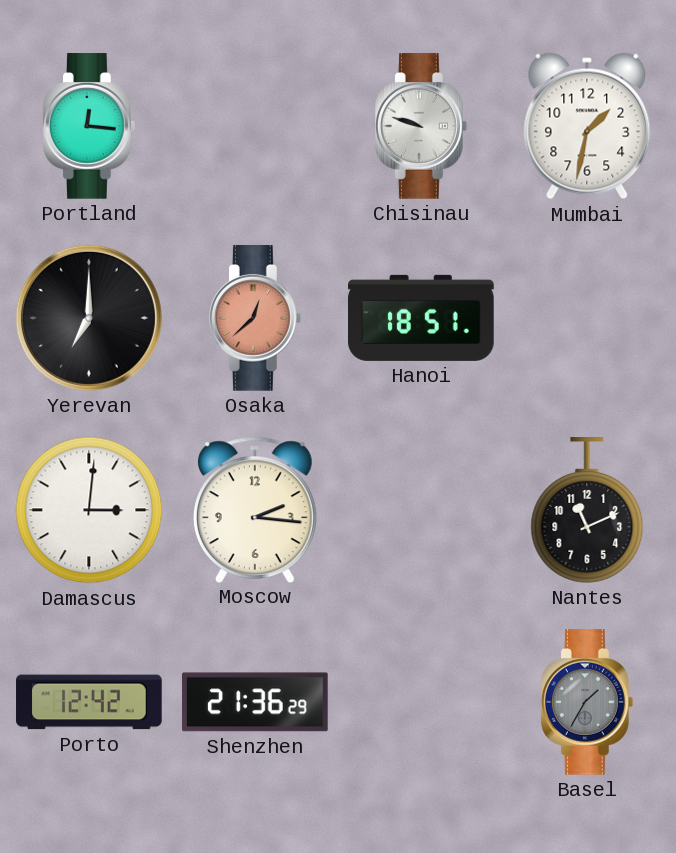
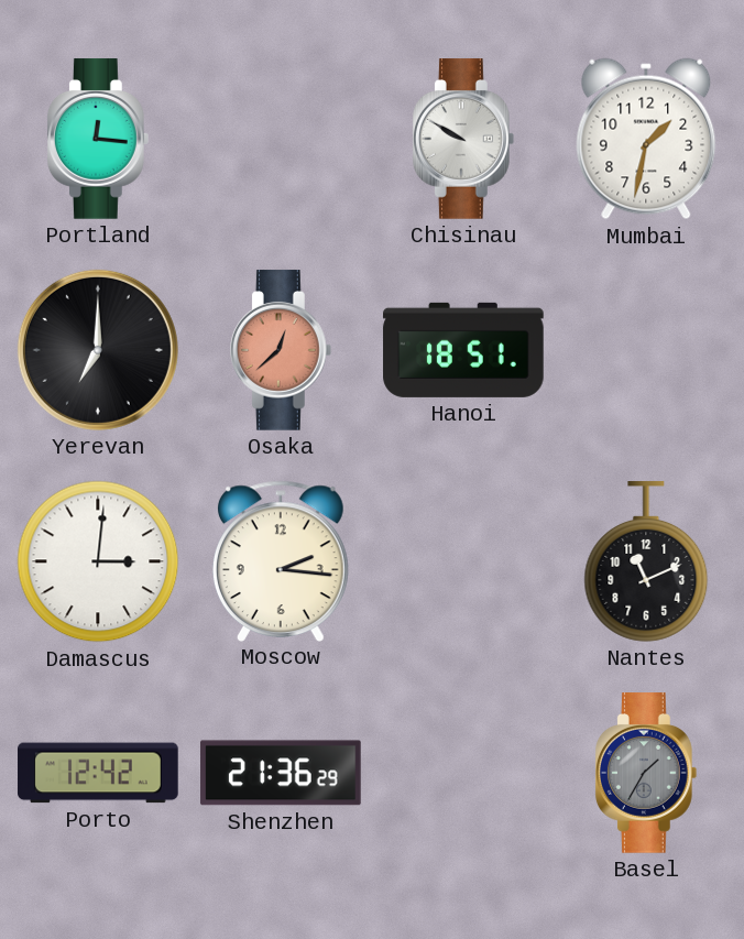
Chisinau: 9:48 -> 9:50
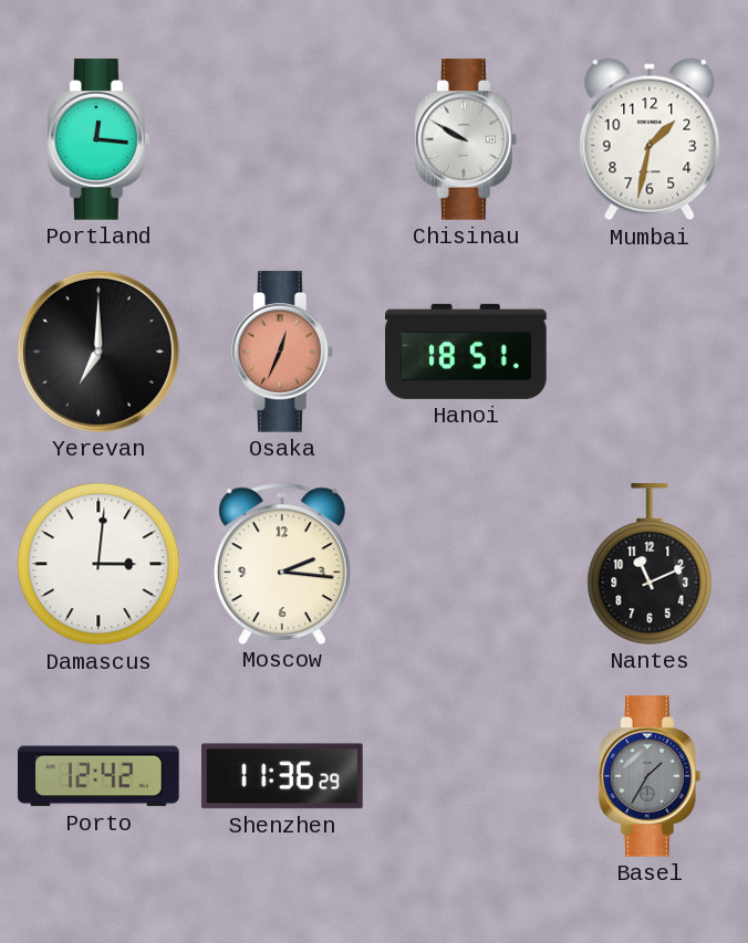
Osaka: 12:38 -> 12:34
Shenzhen: 21:36 -> 11:36
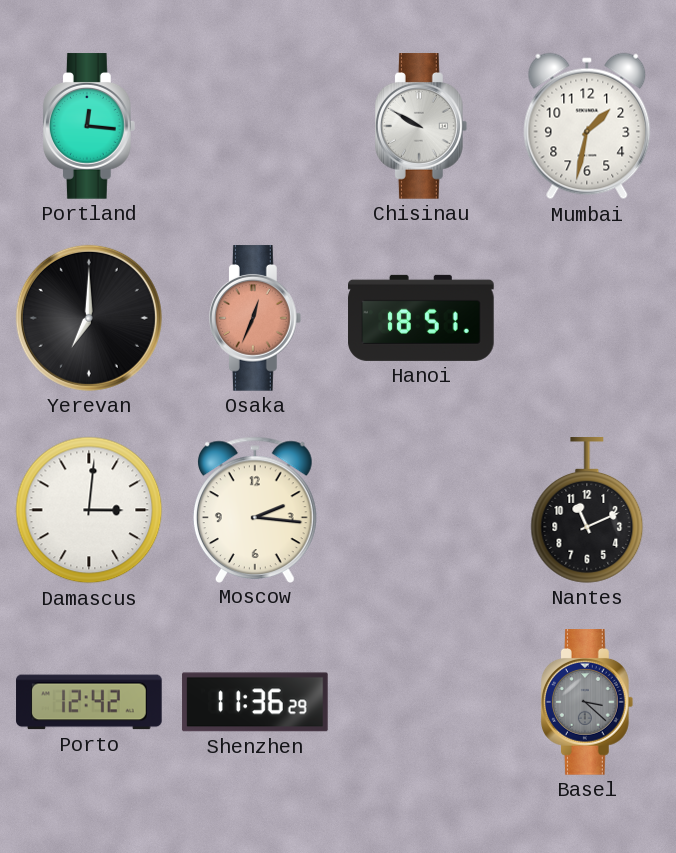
Basel: 1:35 -> 3:22
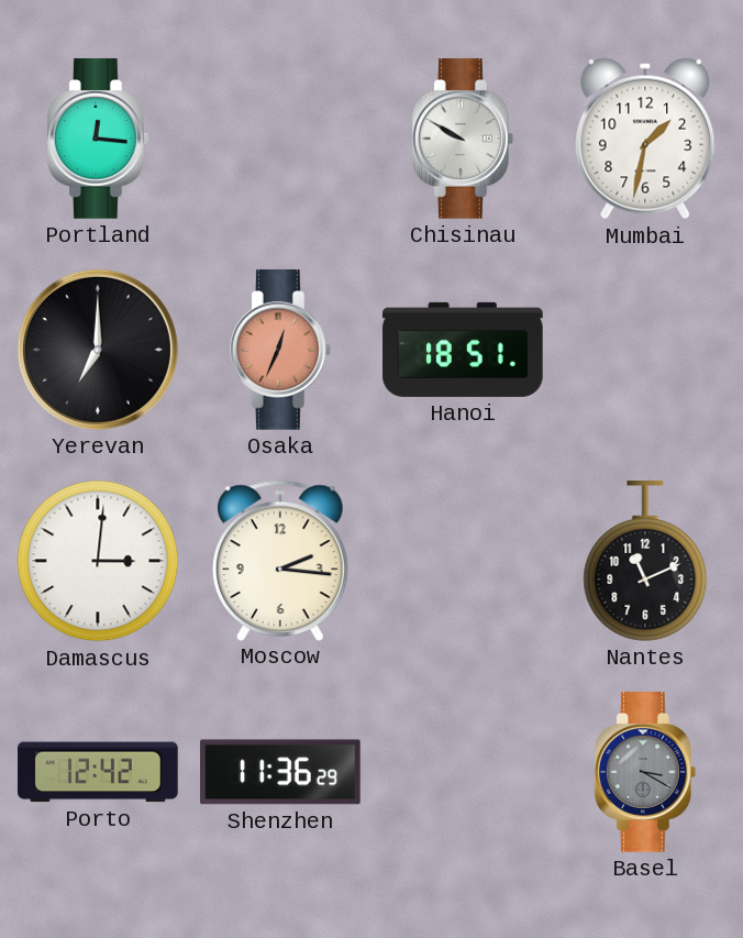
Basel: 3:22 -> 3:20
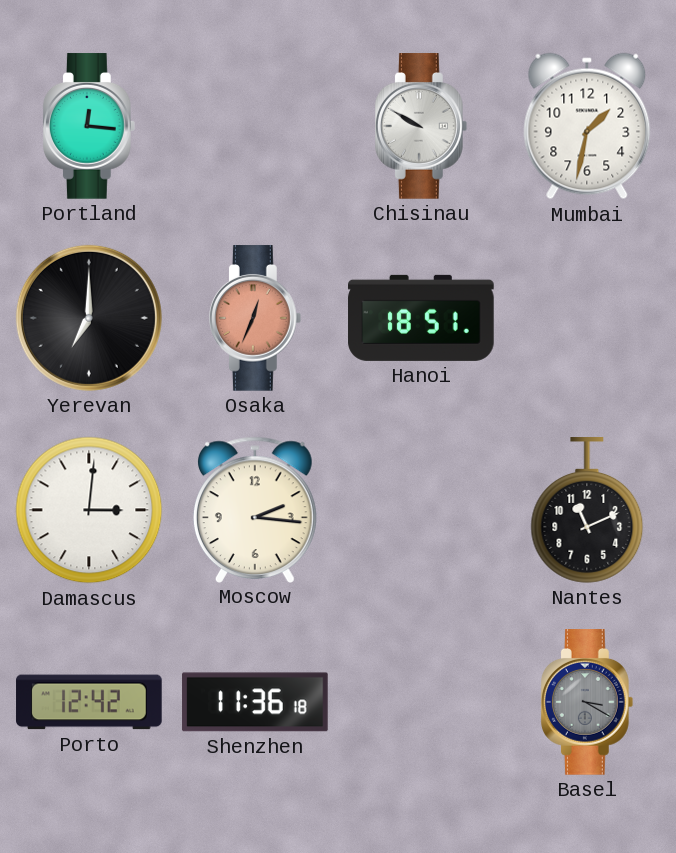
Shenzhen: 11:36:29 -> 11:36:18
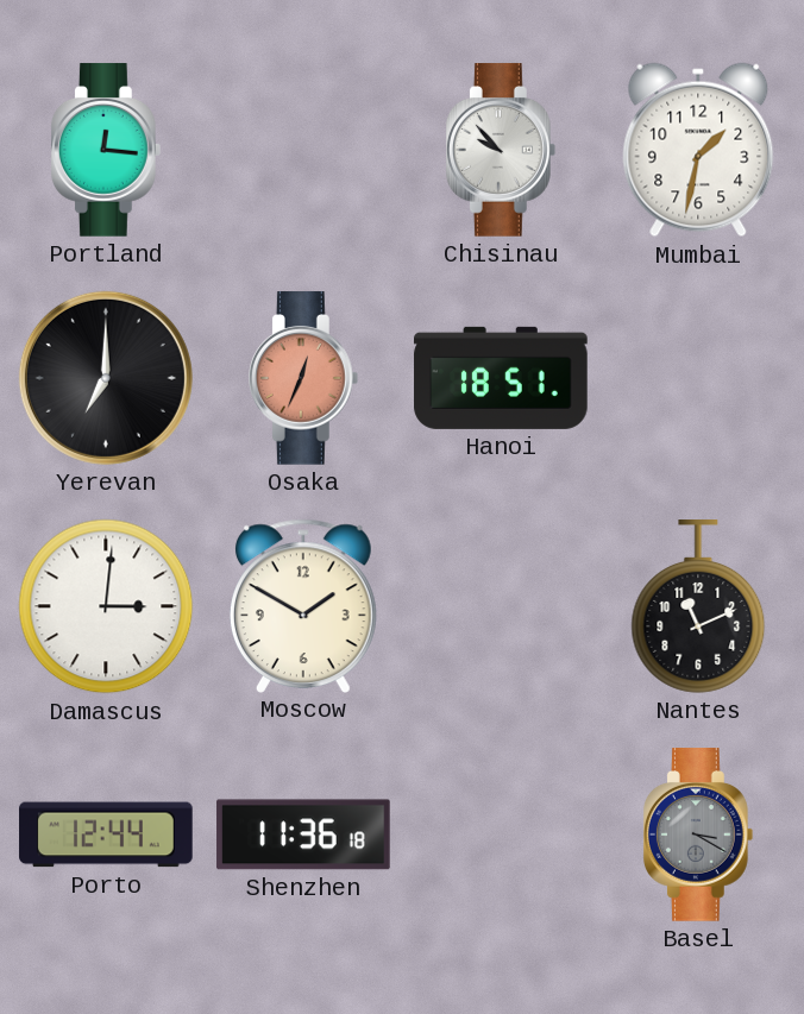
Chisinau: 9:50 -> 9:53
Moscow: 2:16 -> 1:50
Porto: 12:42 -> 12:44
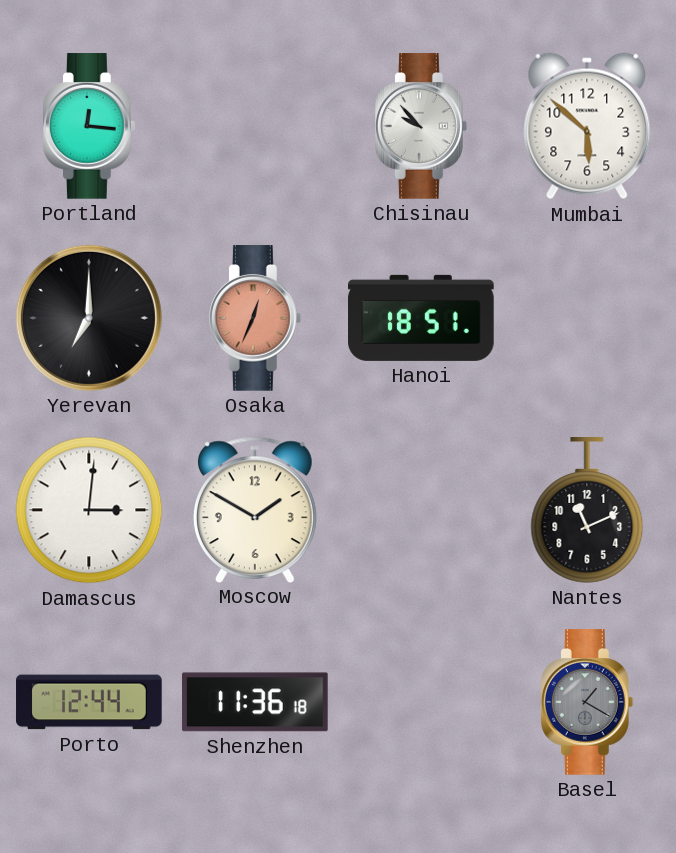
Mumbai: 1:32 -> 5:52
Basel: 3:20 -> 1:20
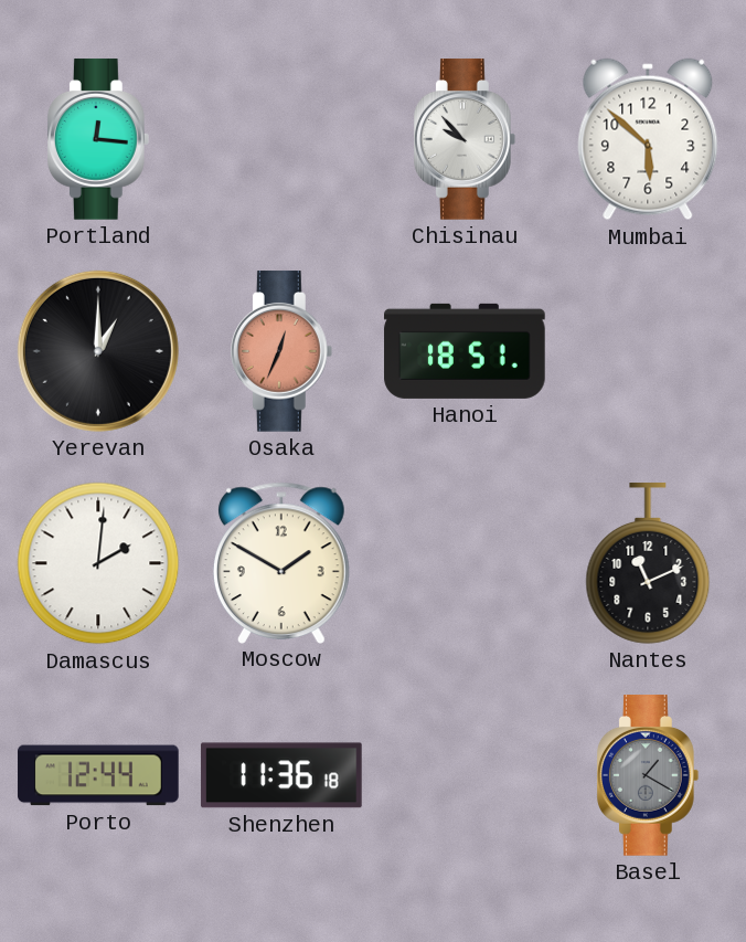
Yerevan: 7:00 -> 1:00
Damascus: 3:01 -> 2:01
